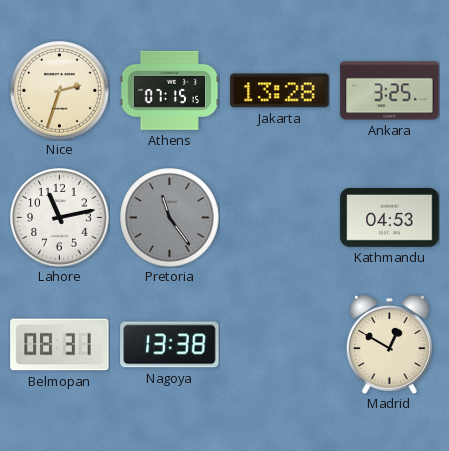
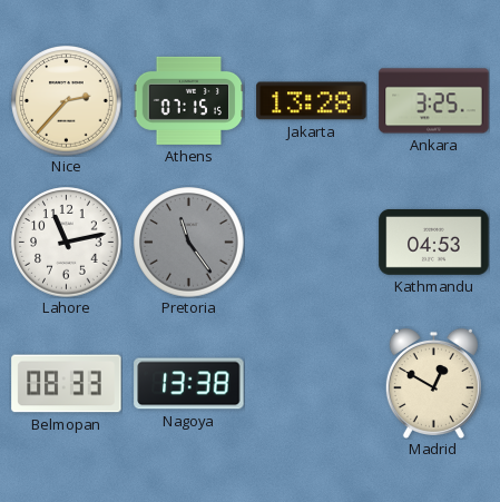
Nice: 2:33 -> 2:37
Belmopan: 08:31 -> 08:33
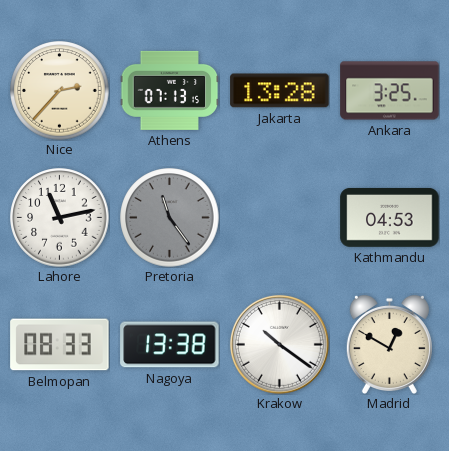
Athens: 07:15 -> 07:13
Krakow: none -> 10:21
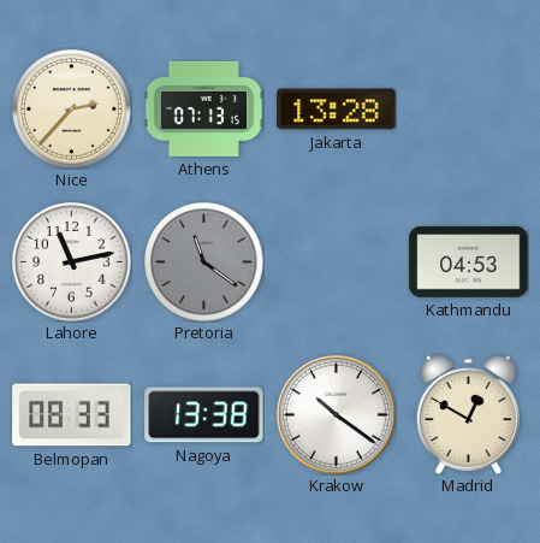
Ankara: 3:25 -> none
Pretoria: 11:24 -> 11:21
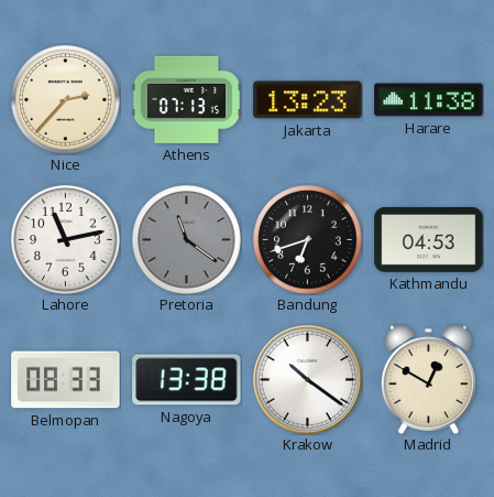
Jakarta: 13:28 -> 13:23
Harare: none -> 11:38
Bandung: none -> 6:42
